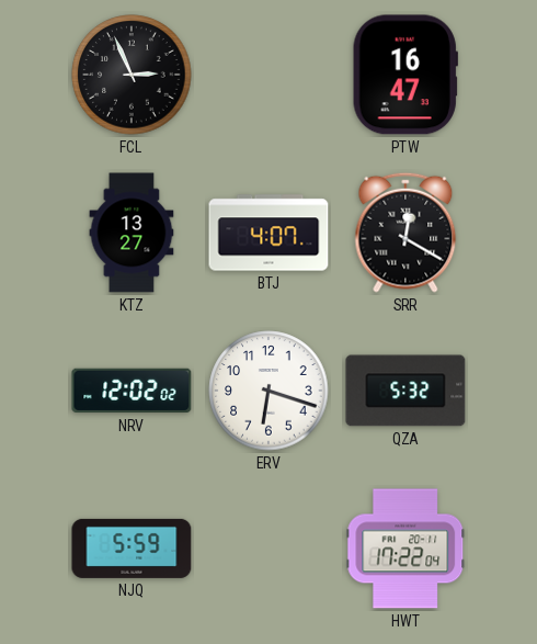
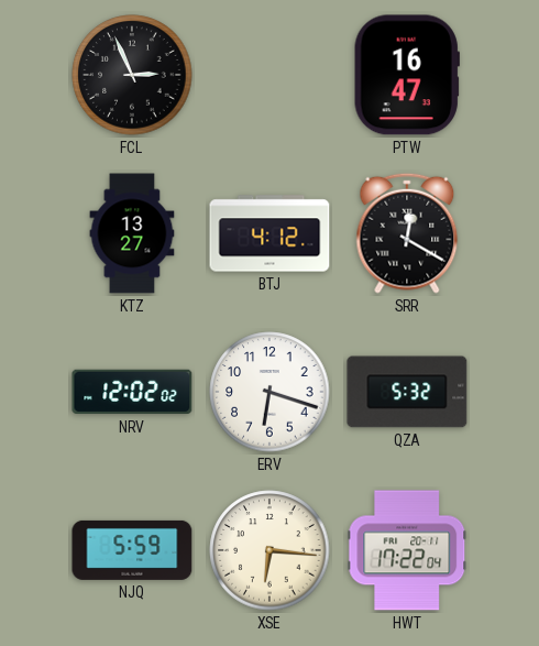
BTJ: 4:07 -> 4:12
XSE: none -> 6:16
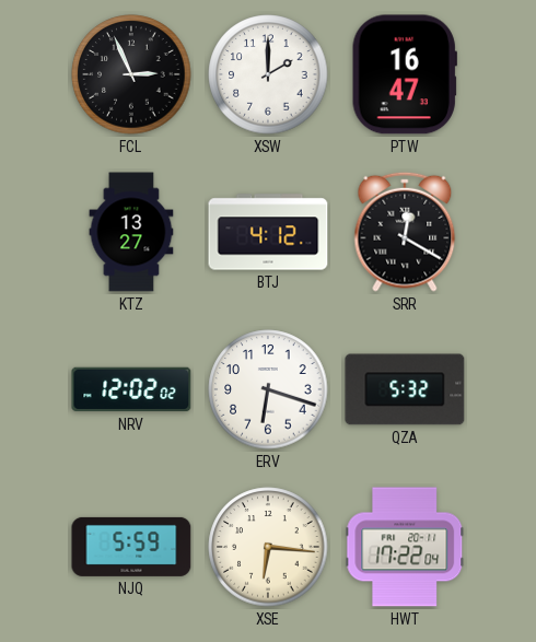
XSW: none -> 2:00
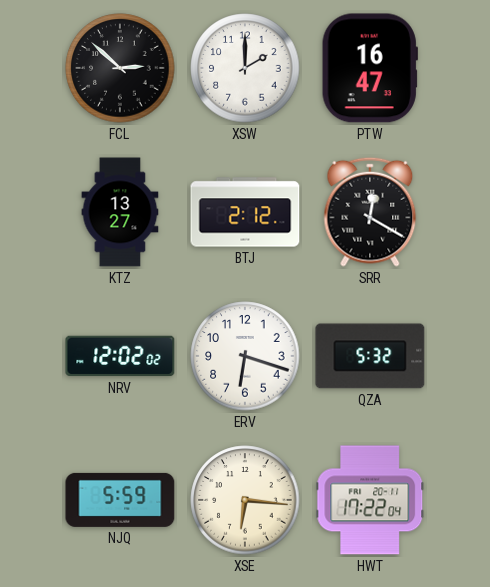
FCL: 2:56 -> 2:52
BTJ: 4:12 -> 2:12
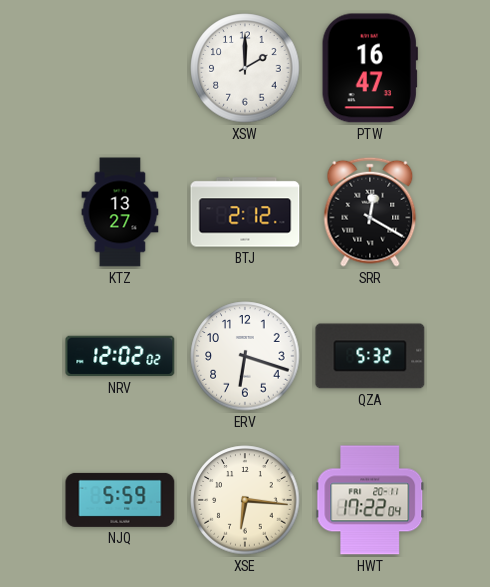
FCL: 2:52 -> none
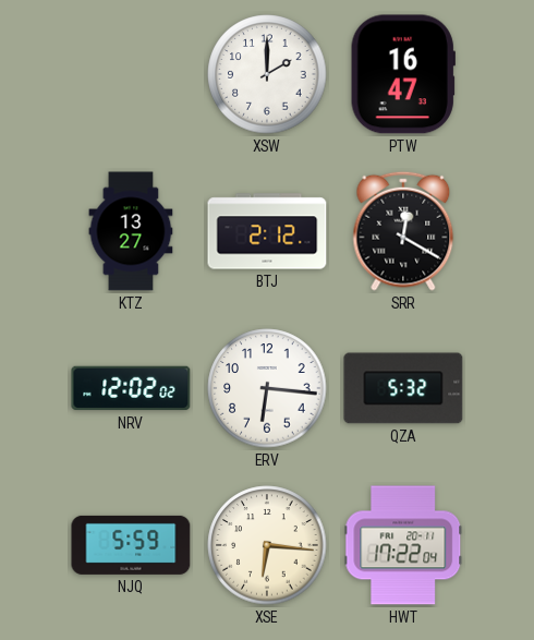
ERV: 6:18 -> 6:16
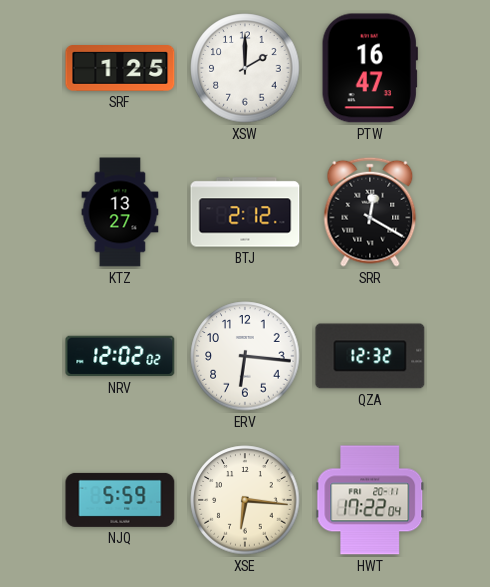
SRF: none -> 1:25
QZA: 5:32 -> 12:32
